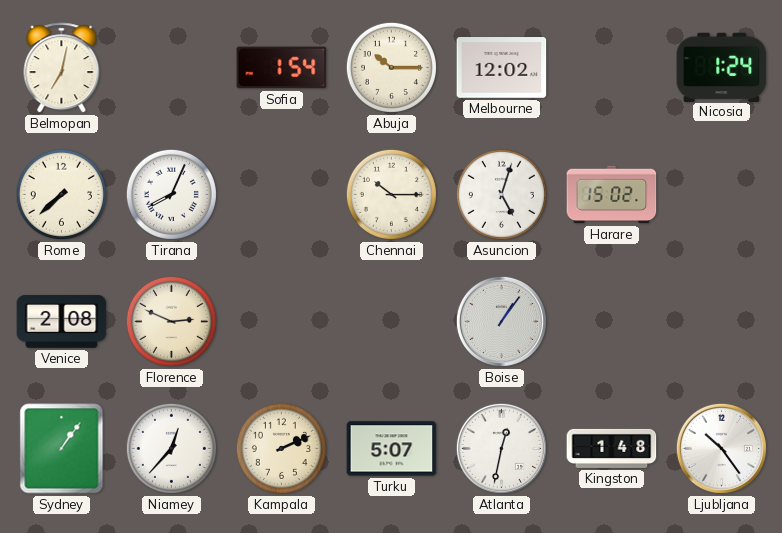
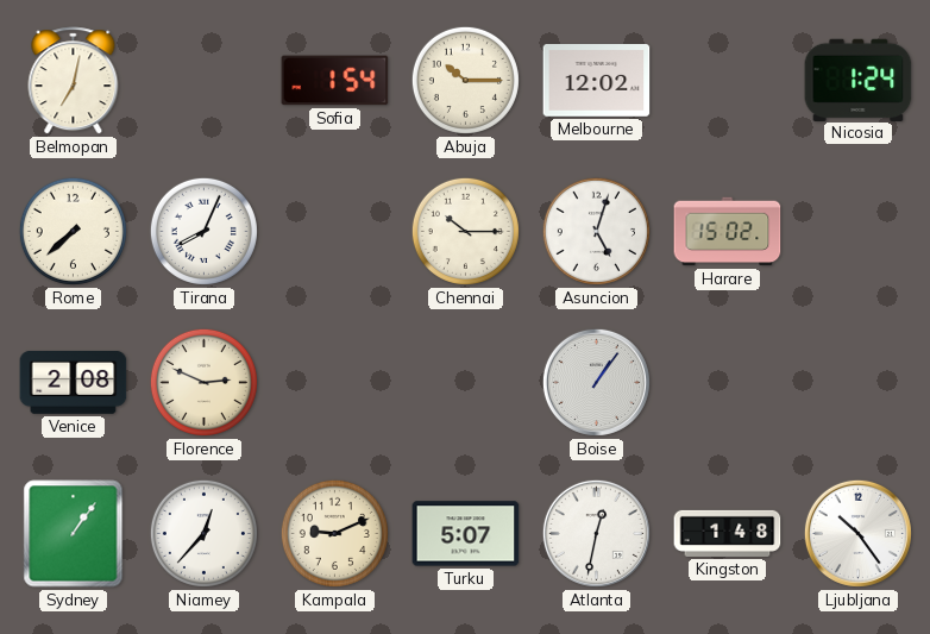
Kampala: 2:11 -> 9:11
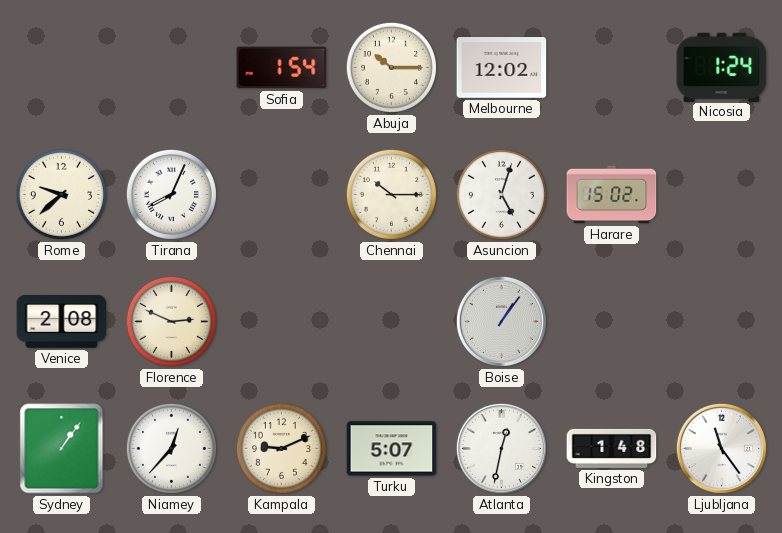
Belmopan: 7:02 -> none
Rome: 7:38 -> 9:38
Ljubljana: 10:24 -> 11:24
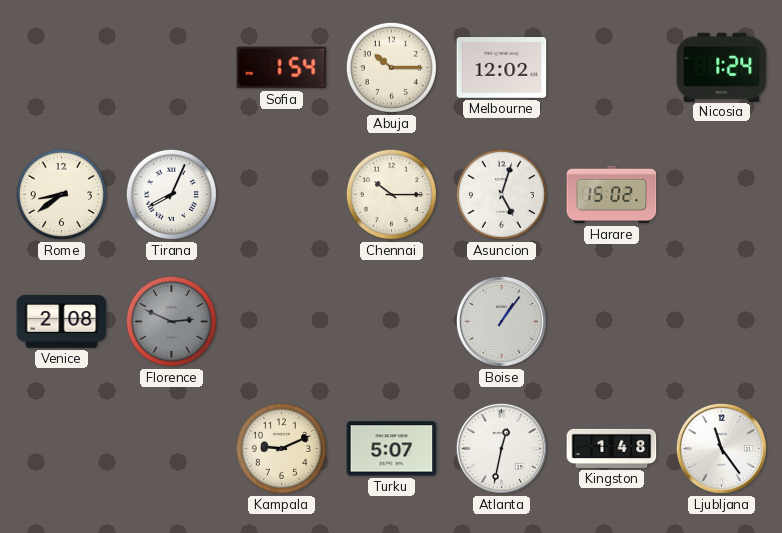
Rome: 9:38 -> 8:39
Florence dial: cream -> grey
Sydney: 1:06 -> none
Niamey: 12:37 -> none
